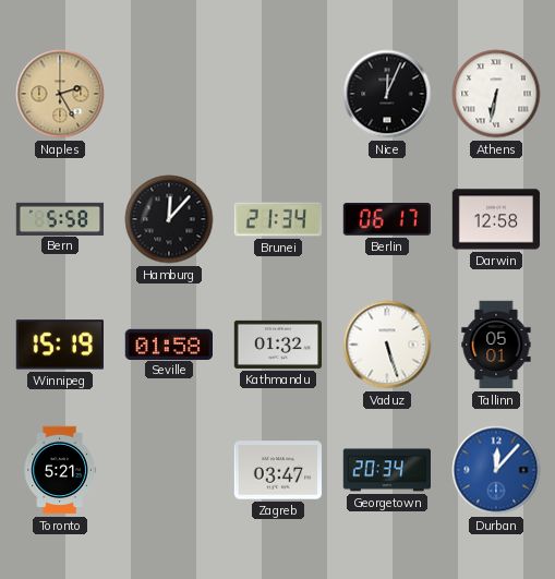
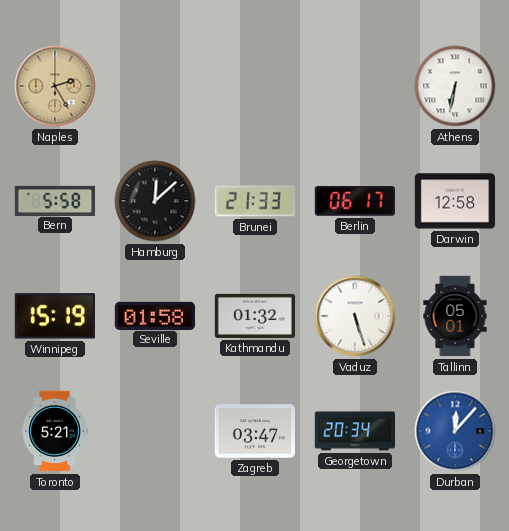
Nice: 12:04 -> none
Hamburg: 12:07 -> 12:08
Brunei: 21:34 -> 21:33
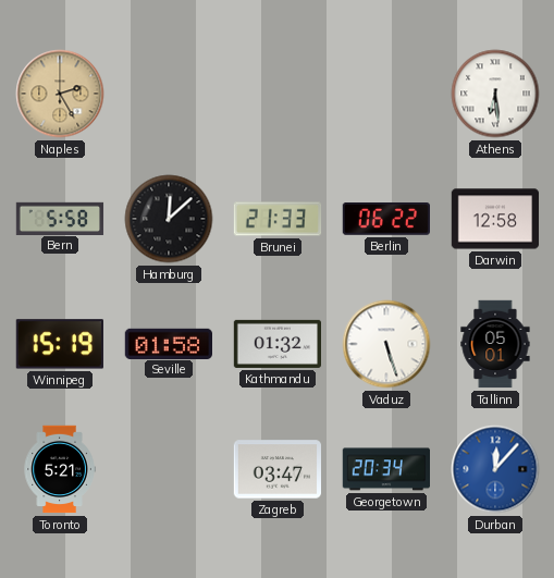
Athens: 6:32 -> 6:29
Berlin: 06:17 -> 06:22
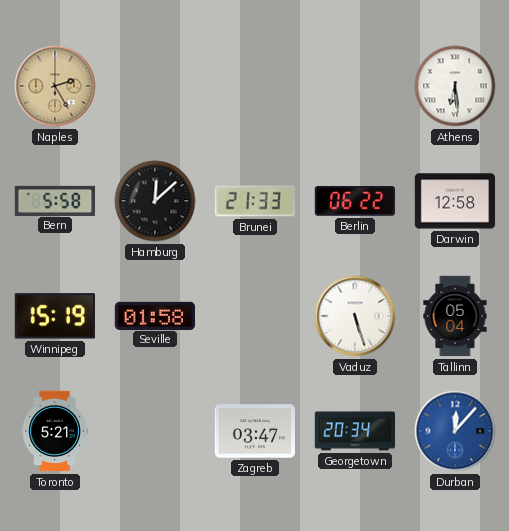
Kathmandu: 01:32 -> none
Tallinn: 05:01 -> 05:04
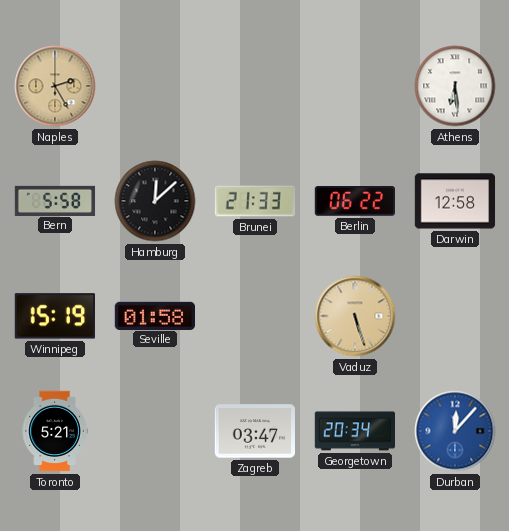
Vaduz dial: white -> champagne
Tallinn: 05:04 -> none
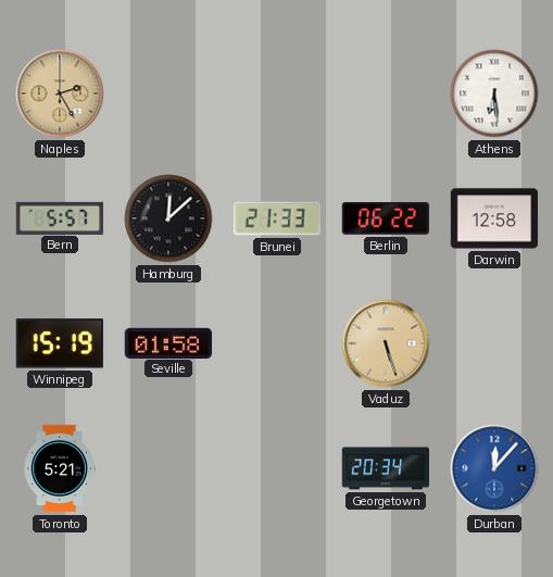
Bern: 5:58 -> 5:57
Zagreb: 03:47 -> none
